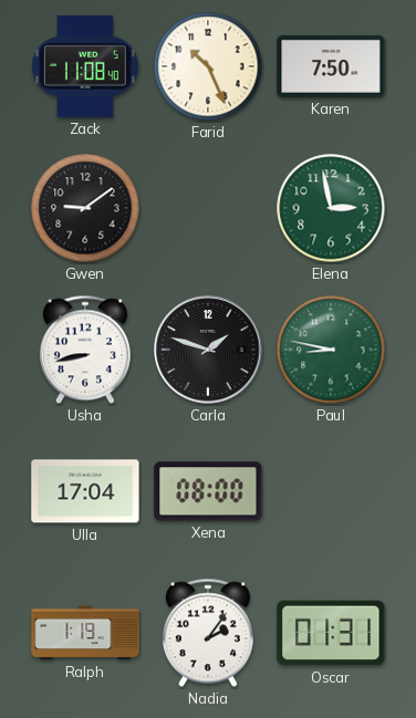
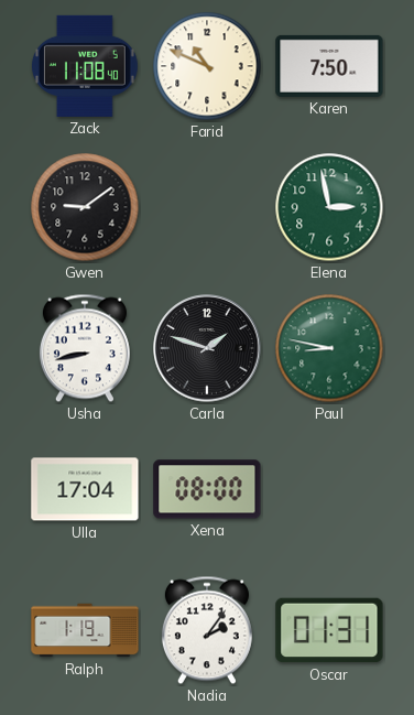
Farid: 10:26 -> 10:49
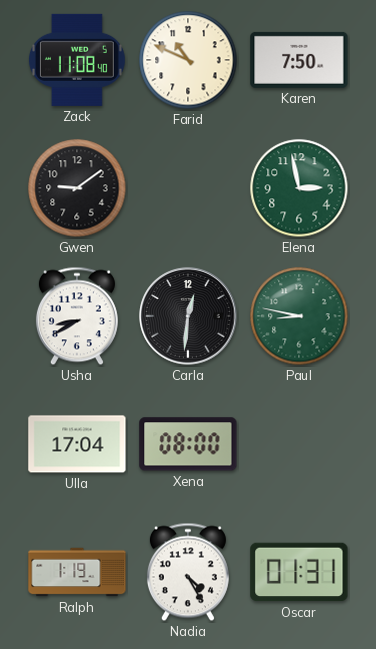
Usha: 8:43 -> 8:40
Carla: 1:48 -> 12:31
Nadia: 2:06 -> 4:25
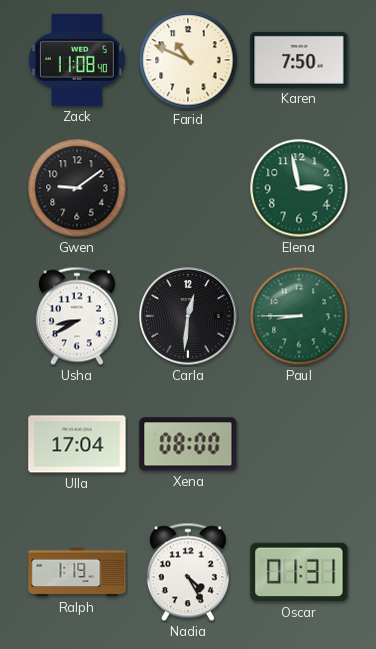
Paul: 8:47 -> 8:45
